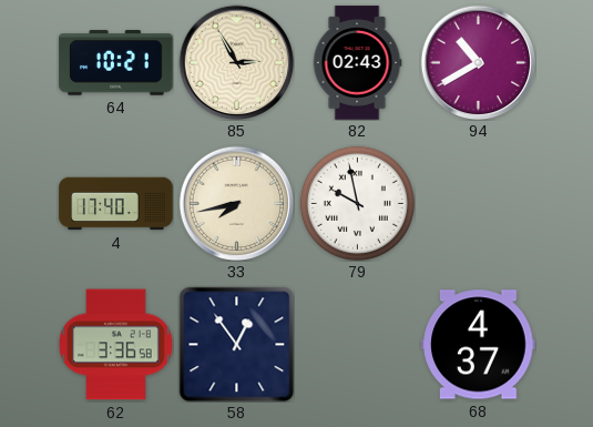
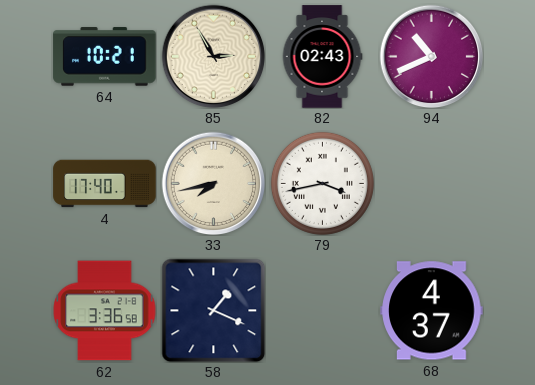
94: 10:40 -> 10:41
79: 9:58 -> 3:43
58: 12:54 -> 1:19
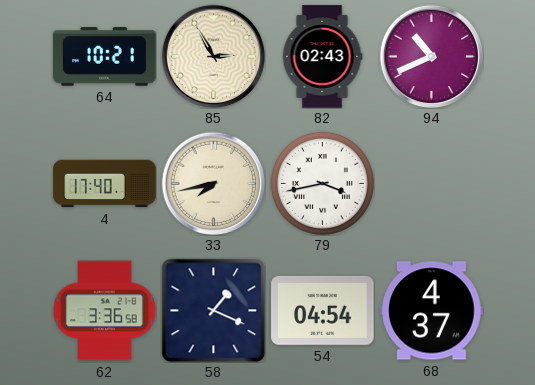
54: none -> 04:54
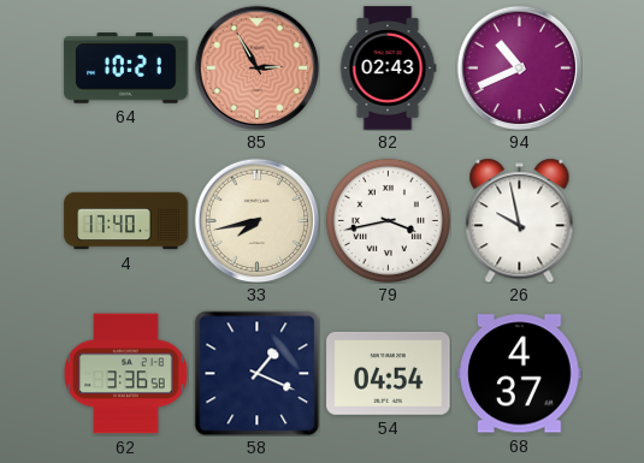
85 dial: cream -> salmon
26: none -> 9:58
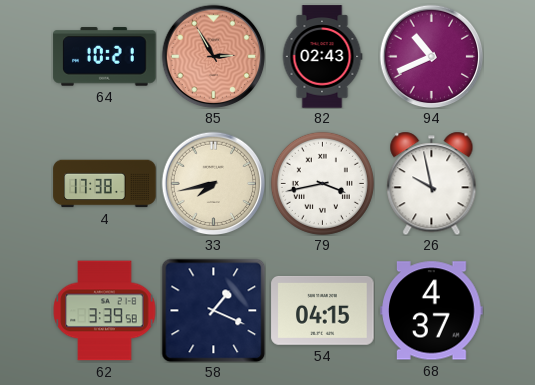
4: 17:40 -> 17:38
62: 3:36 -> 3:39
54: 04:54 -> 04:15
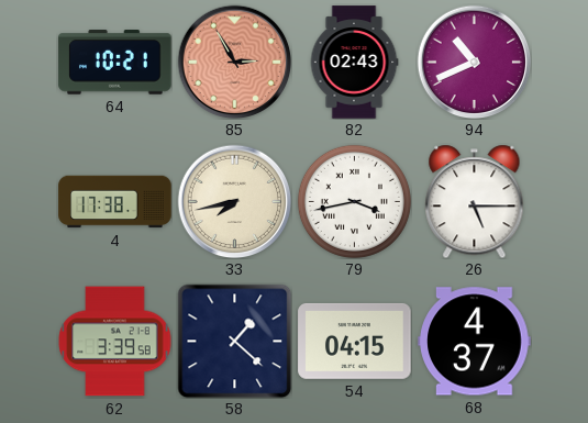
26: 9:58 -> 5:15
58: 1:19 -> 1:22
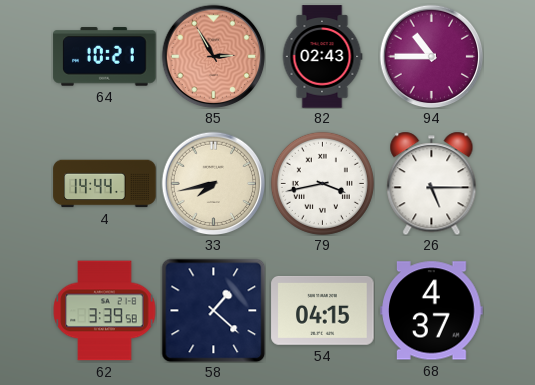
94: 10:41 -> 10:45
4: 17:38 -> 14:44
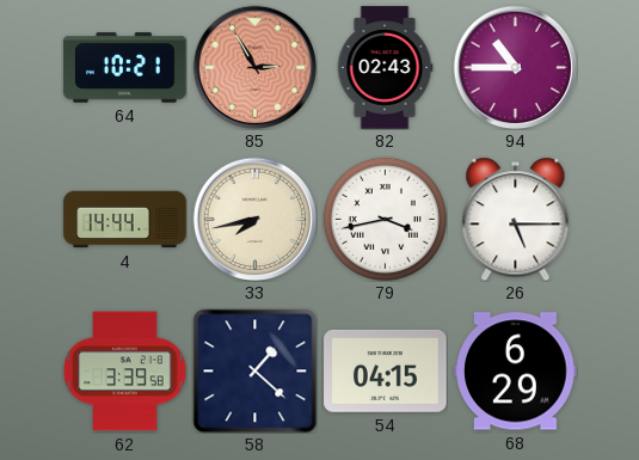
68: 4:37 -> 6:29
